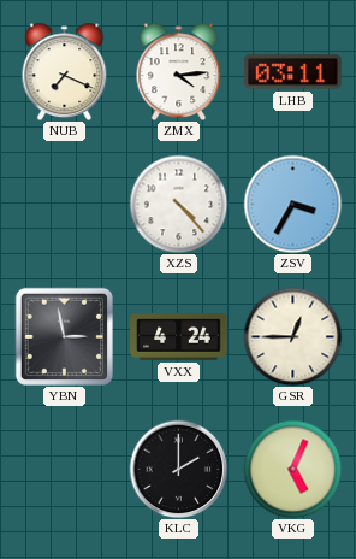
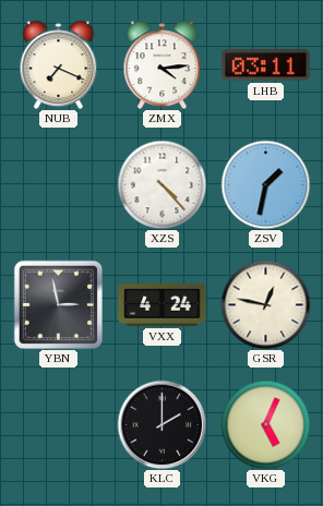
ZSV: 3:35 -> 1:32
GSR: 12:45 -> 12:47
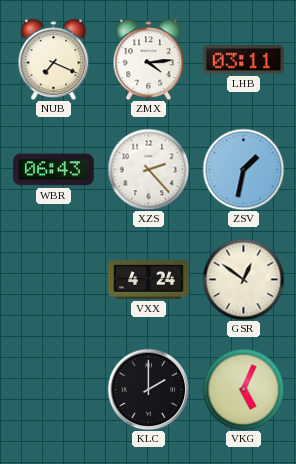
WBR: none -> 06:43
XZS: 4:23 -> 2:23
YBN: 2:58 -> none
GSR: 12:47 -> 12:51
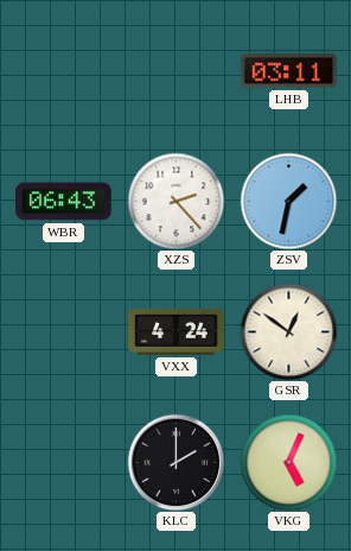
NUB: 7:19 -> none
ZMX: 4:14 -> none
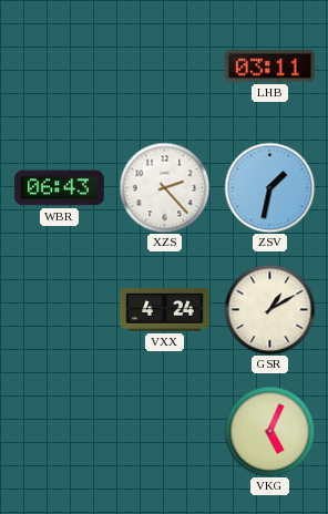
GSR: 12:51 -> 1:10
KLC: 2:00 -> none
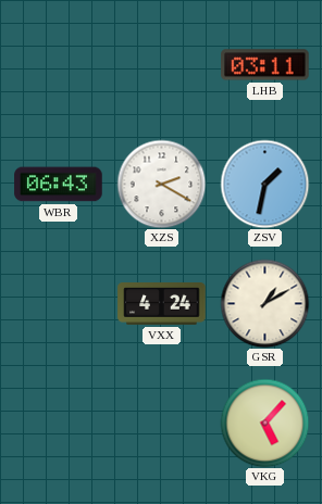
XZS: 2:23 -> 2:20
VKG: 5:04 -> 5:07
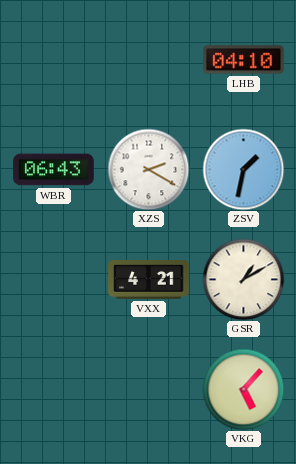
LHB: 03:11 -> 04:10
VXX: 4:24 -> 4:21
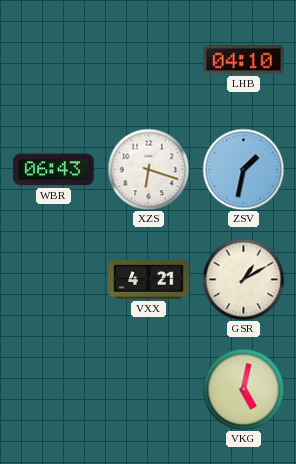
XZS: 2:20 -> 6:18
VKG: 5:07 -> 5:02
